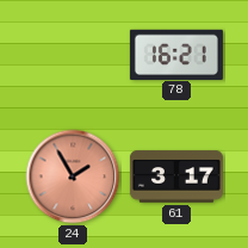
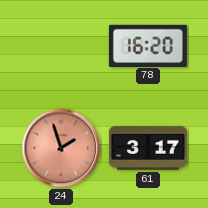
78: 16:21 -> 16:20
24: 1:55 -> 1:57
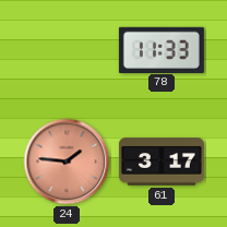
78: 16:20 -> 11:33
24: 1:57 -> 1:46
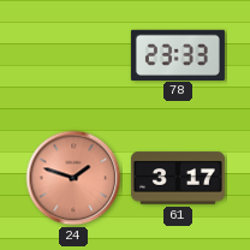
78: 11:33 -> 23:33
24: 1:46 -> 1:48
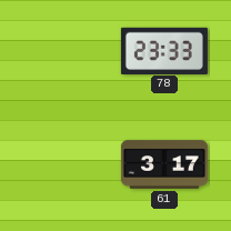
24: 1:48 -> none
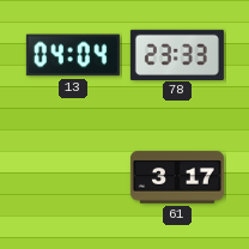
13: none -> 04:04
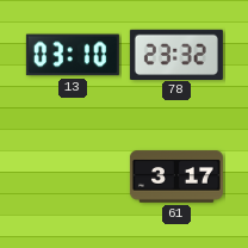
13: 04:04 -> 03:10
78: 23:33 -> 23:32
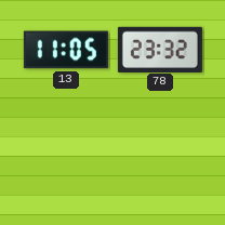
13: 03:10 -> 11:05
61: 3:17 -> none
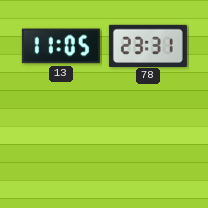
78: 23:32 -> 23:31
